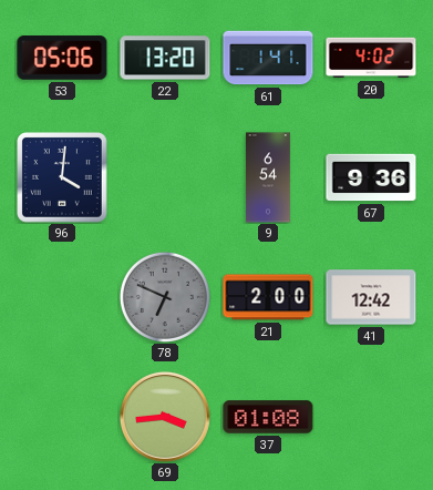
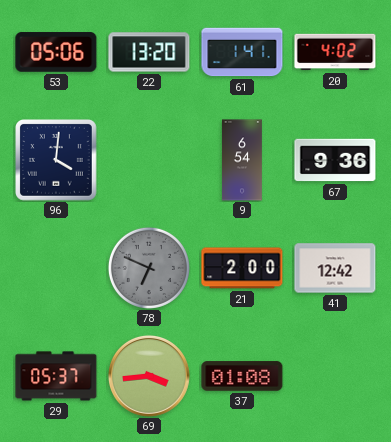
29: none -> 05:37
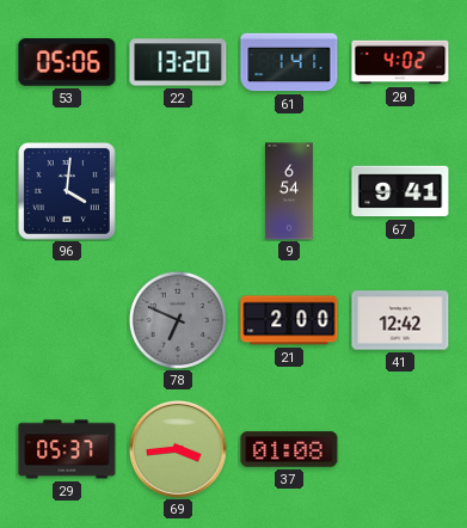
67: 9:36 -> 9:41
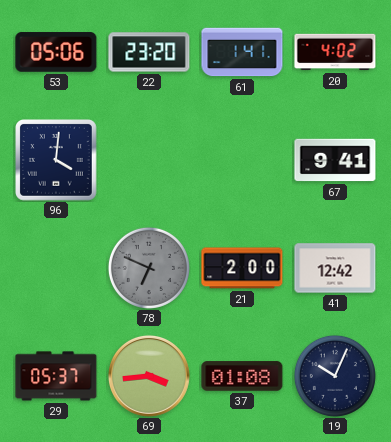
22: 13:20 -> 23:20
9: 6:54 -> none
19: none -> 10:04
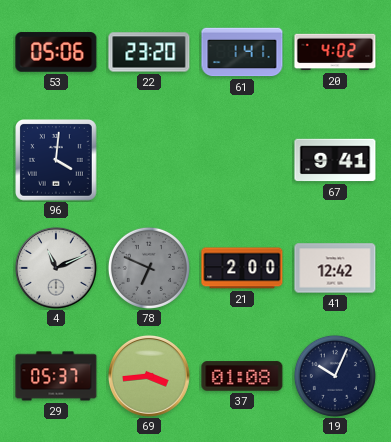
4: none -> 11:11
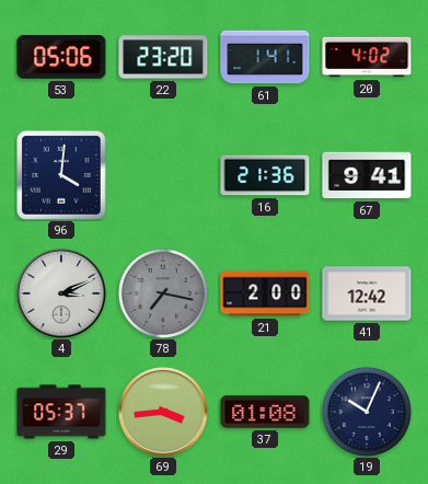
16: none -> 21:36
4: 11:11 -> 3:11
78: 6:49 -> 7:17
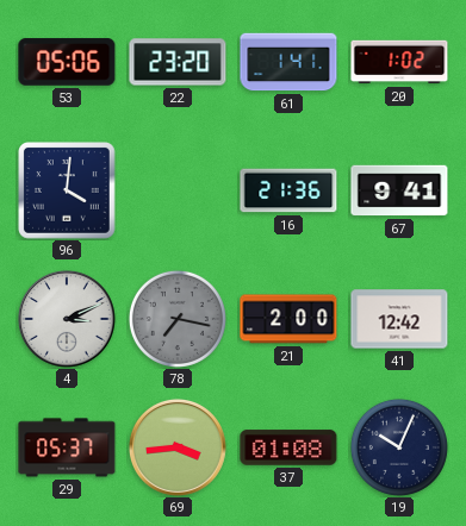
20: 4:02 -> 1:02
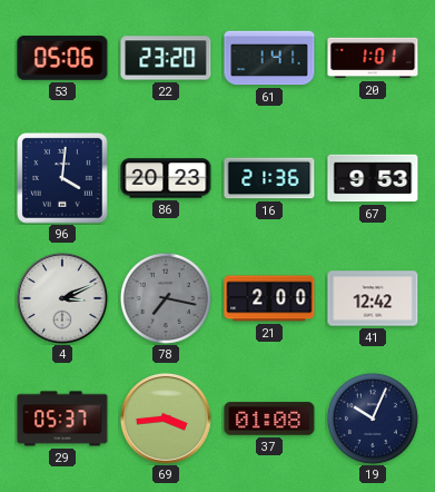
20: 1:02 -> 1:01
86: none -> 20:23
67: 9:41 -> 9:53
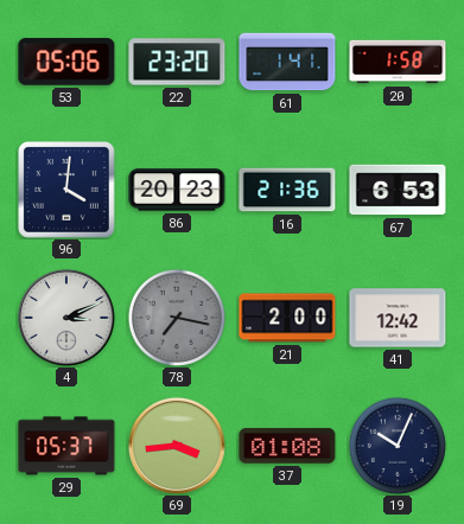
20: 1:01 -> 1:58
67: 9:53 -> 6:53
